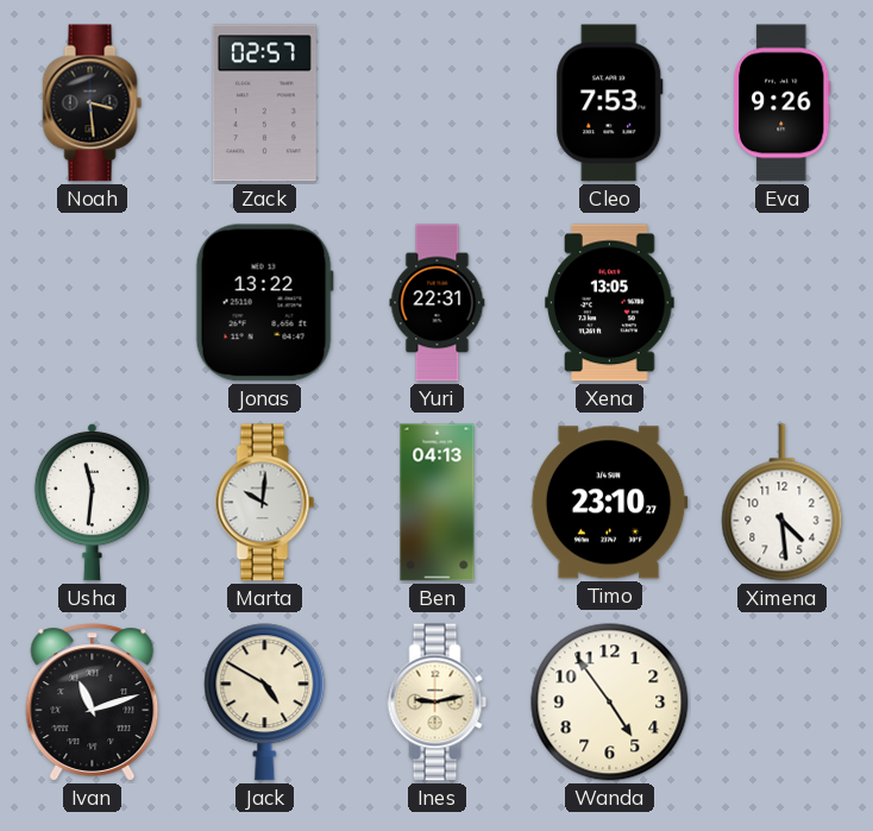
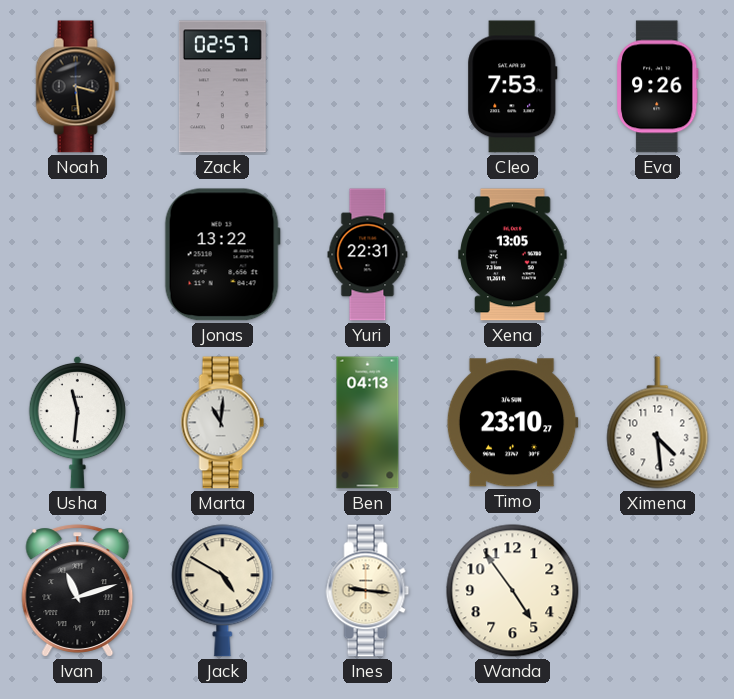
Marta: 10:01 -> 11:01
Ines: 9:13 -> 9:16
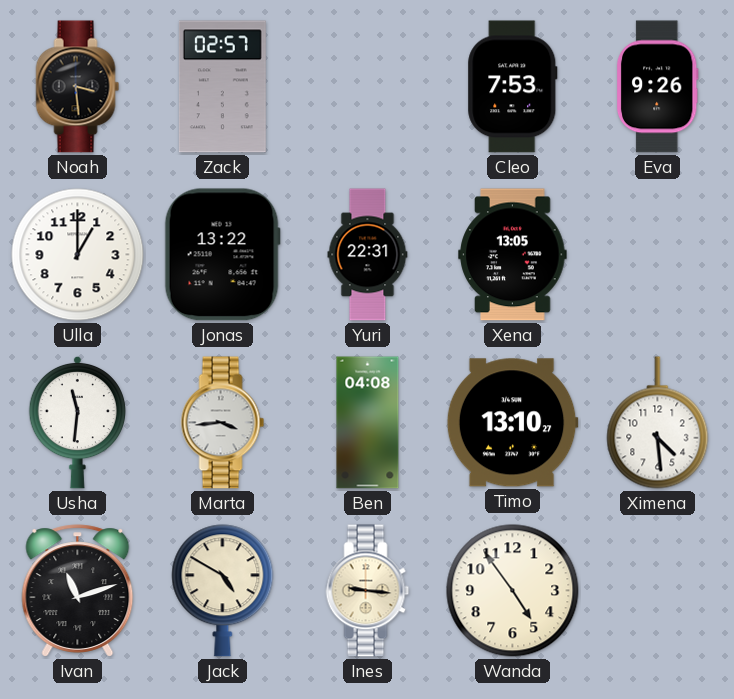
Ulla: none -> 1:00
Marta: 11:01 -> 3:44
Ben: 04:13 -> 04:08
Timo: 23:10 -> 13:10
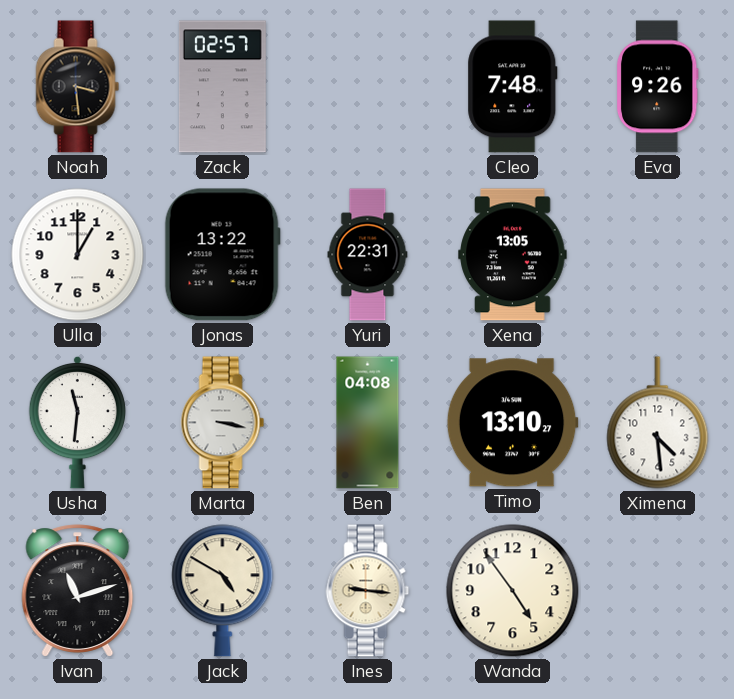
Cleo: 7:53 -> 7:48
Marta: 3:44 -> 3:17
